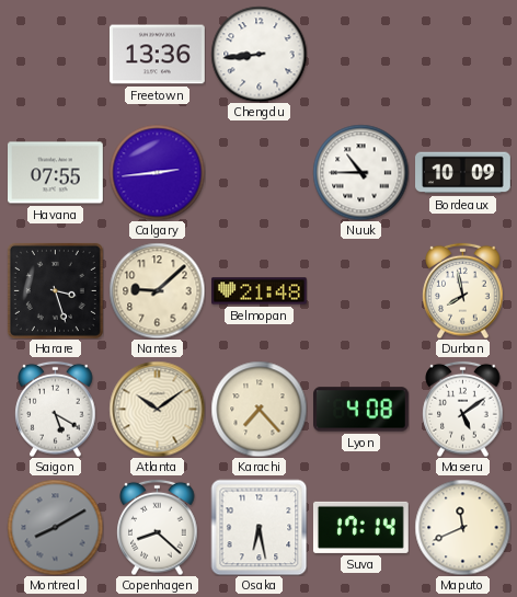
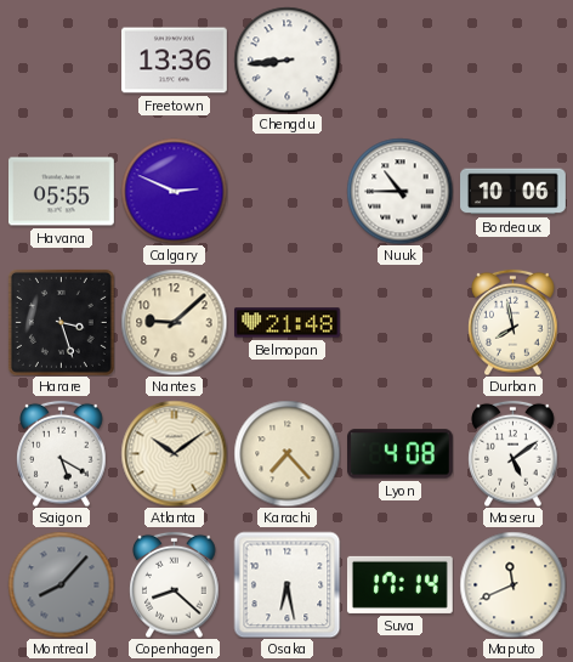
Havana: 07:55 -> 05:55
Calgary: 2:44 -> 2:49
Bordeaux: 10:09 -> 10:06
Montreal: 8:10 -> 8:07
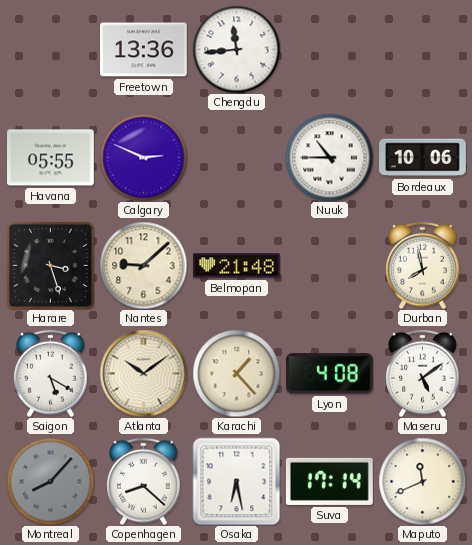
Chengdu: 8:44 -> 11:44
Karachi: 7:23 -> 1:23
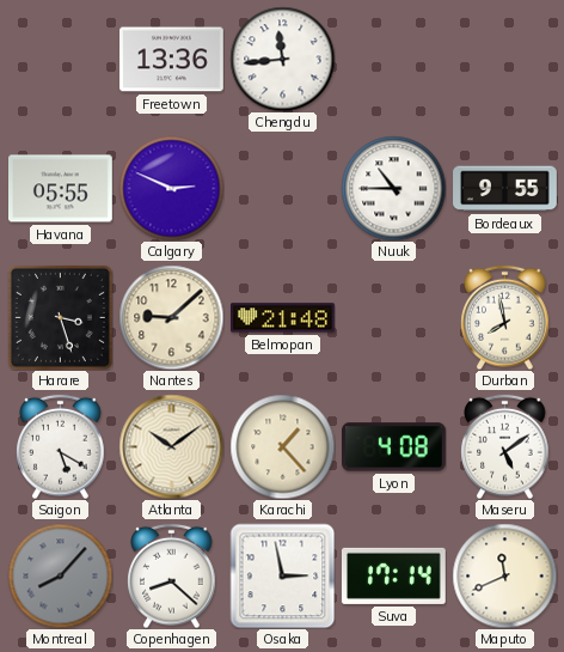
Bordeaux: 10:06 -> 9:55
Osaka: 6:28 -> 2:58
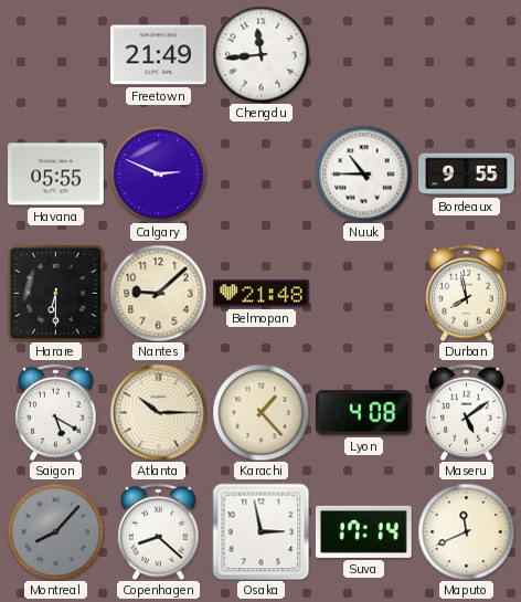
Freetown: 13:36 -> 21:49
Harare: 3:27 -> 6:30
Atlanta: 10:09 -> 10:15
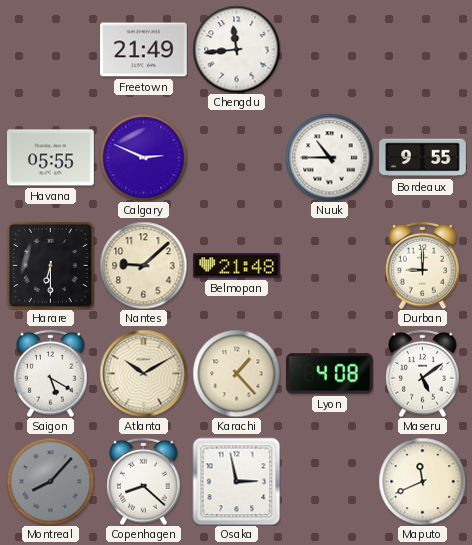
Durban: 7:58 -> 9:00
Atlanta: 10:15 -> 10:10
Suva: 17:14 -> none
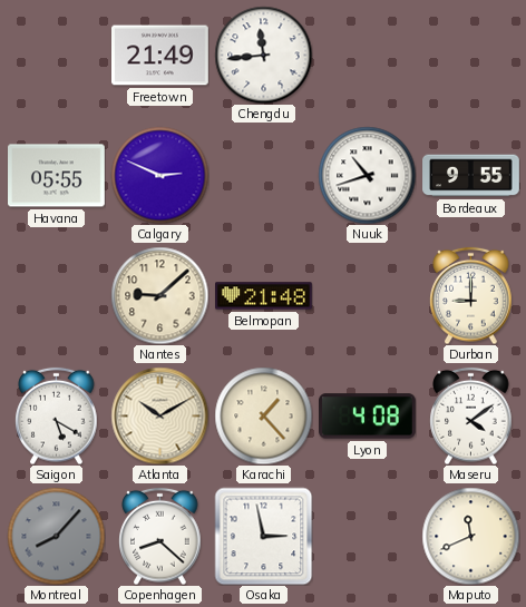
Nuuk: 10:45 -> 10:42
Harare: 6:30 -> none
Maseru: 5:09 -> 4:09
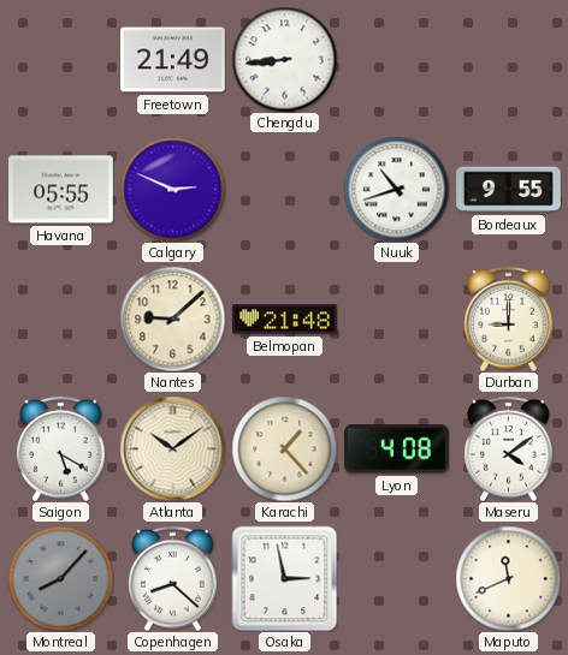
Chengdu: 11:44 -> 8:44
Atlanta: 10:10 -> 10:09
